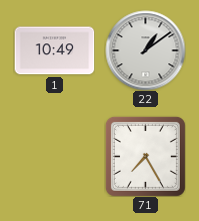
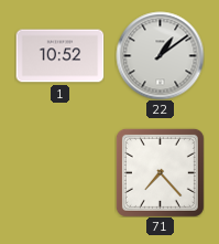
1: 10:49 -> 10:52
71: 7:25 -> 7:23
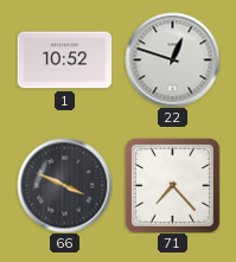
22: 1:09 -> 12:48
66: none -> 3:49
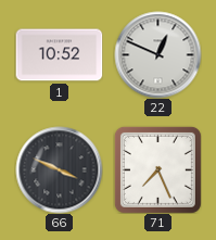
22: 12:48 -> 12:49
71: 7:23 -> 7:26
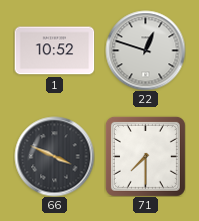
22: 12:49 -> 12:48
71: 7:26 -> 7:30
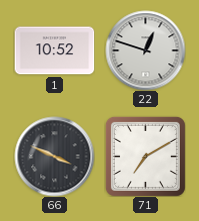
71: 7:30 -> 7:10
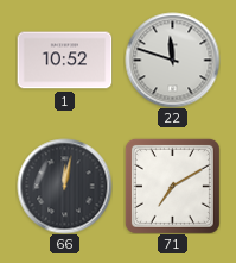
22: 12:48 -> 11:48
66: 3:49 -> 12:02
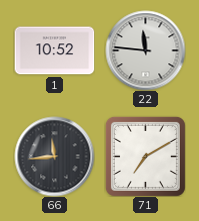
22: 11:48 -> 11:46
66: 12:02 -> 11:44
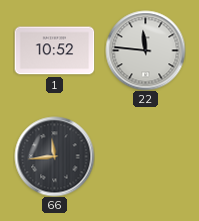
71: 7:10 -> none
